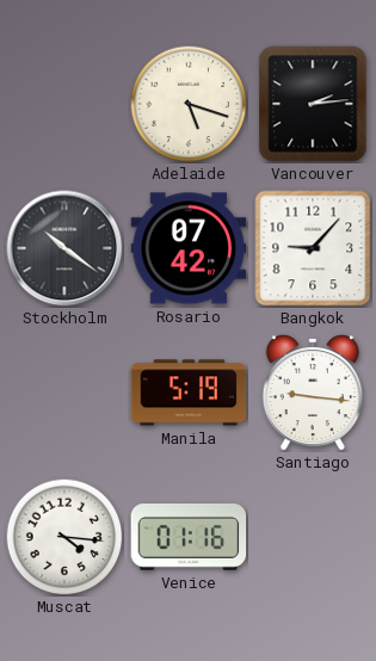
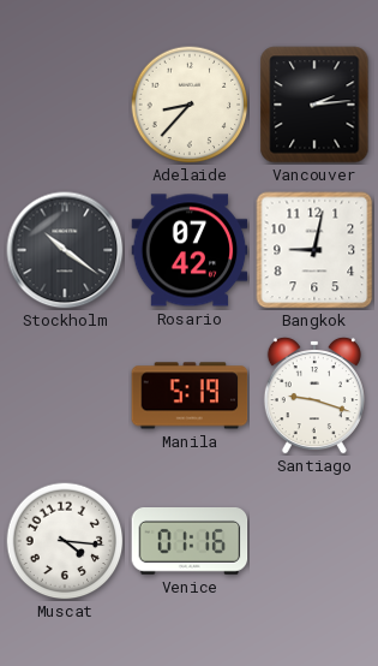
Adelaide: 5:18 -> 8:37
Bangkok: 9:07 -> 9:02
Santiago: 9:16 -> 9:18
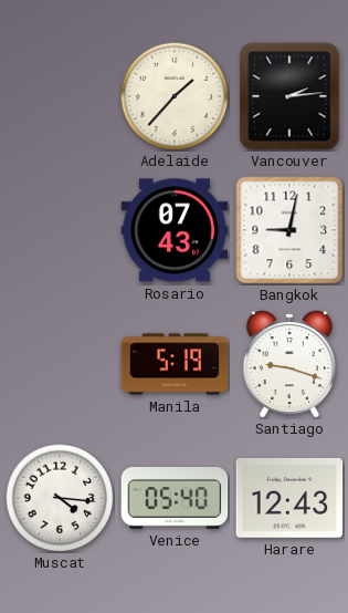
Adelaide: 8:37 -> 1:37
Stockholm: 10:21 -> none
Rosario: 07:42 -> 07:43
Venice: 01:16 -> 05:40
Harare: none -> 12:43
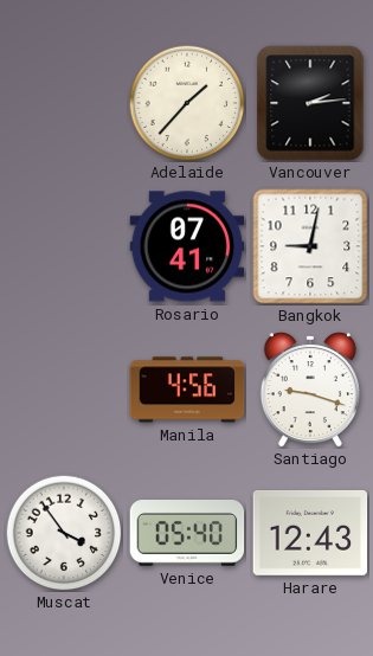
Rosario: 07:43 -> 07:41
Manila: 5:19 -> 4:56
Muscat: 4:16 -> 3:54
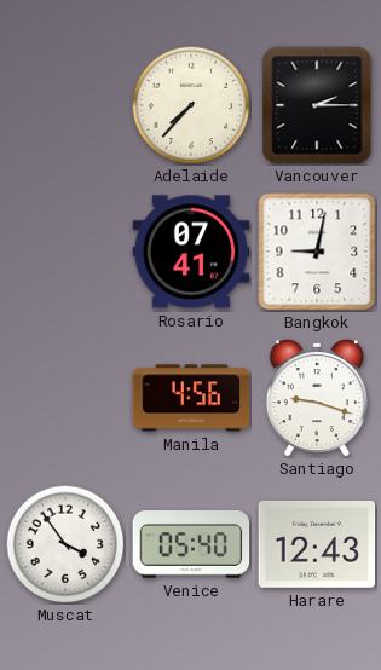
Adelaide: 1:37 -> 7:37
Vancouver: 2:14 -> 2:15
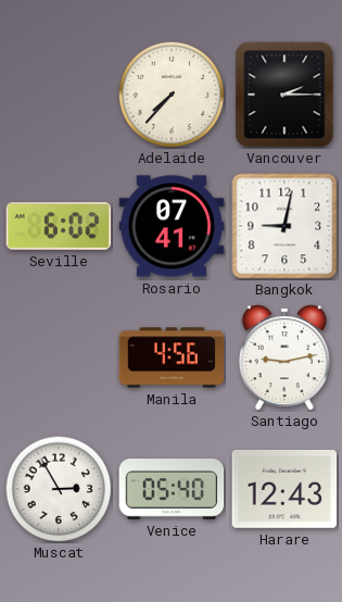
Seville: none -> 6:02
Santiago: 9:18 -> 9:13
Muscat: 3:54 -> 2:55
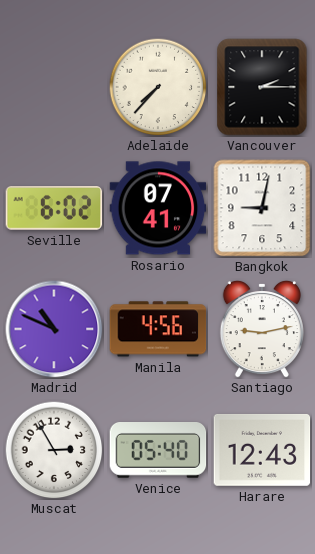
Madrid: none -> 10:49
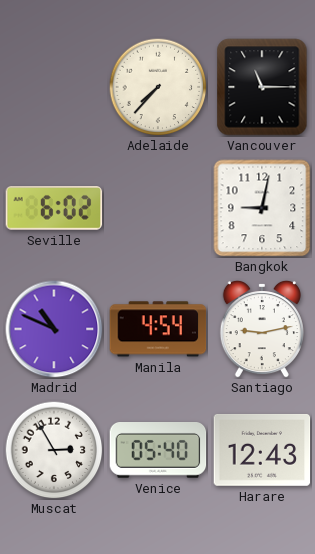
Vancouver: 2:15 -> 11:15
Rosario: 07:41 -> none
Manila: 4:56 -> 4:54
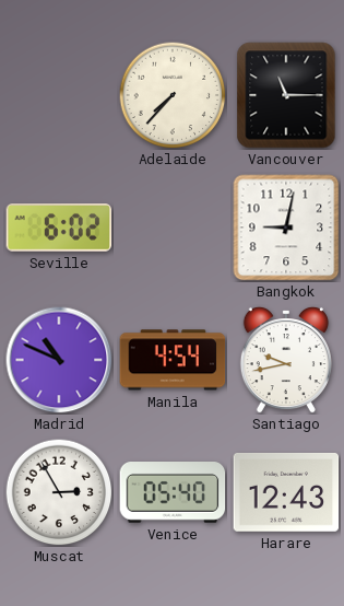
Santiago: 9:13 -> 9:43
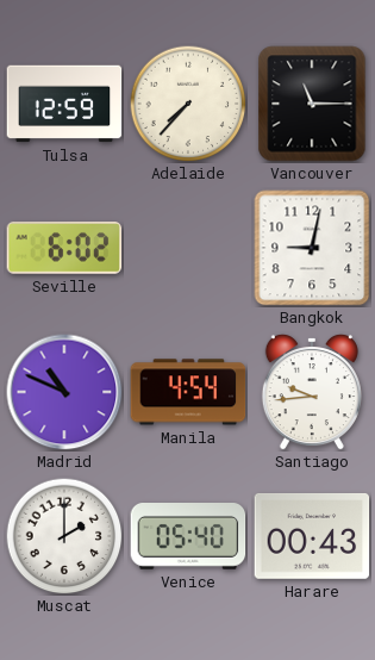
Tulsa: none -> 12:59
Santiago: 9:43 -> 9:44
Muscat: 2:55 -> 2:00
Harare: 12:43 -> 00:43
